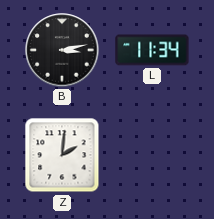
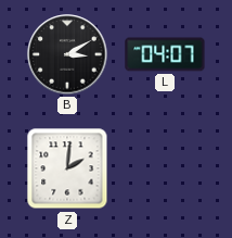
B: 3:13 -> 3:10
L: 11:34 -> 04:07
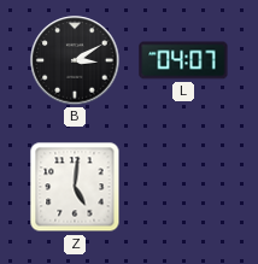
Z: 2:01 -> 5:01
